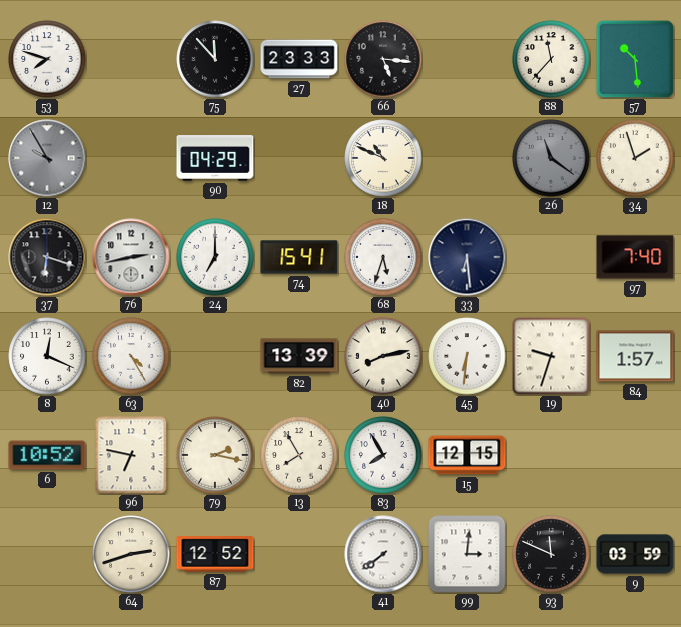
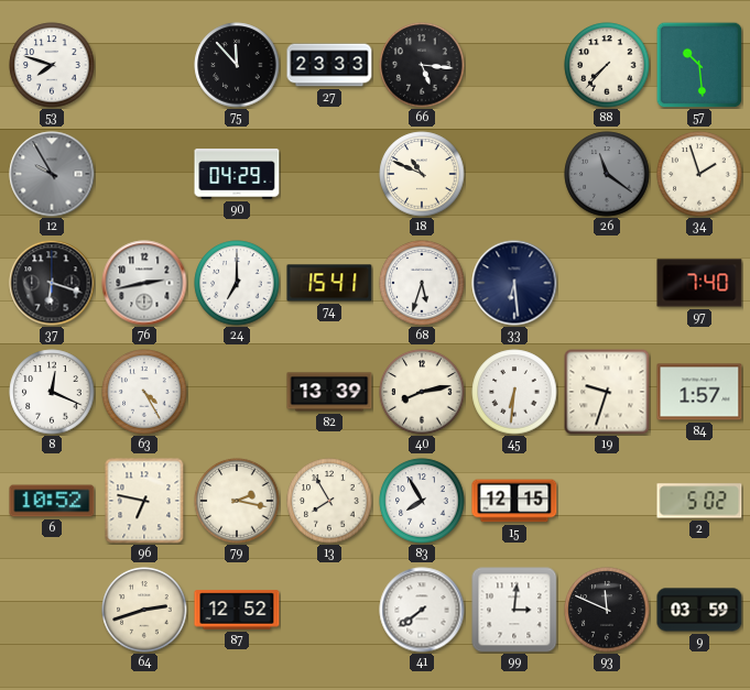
88: 11:37 -> 7:37
2: none -> 5:02
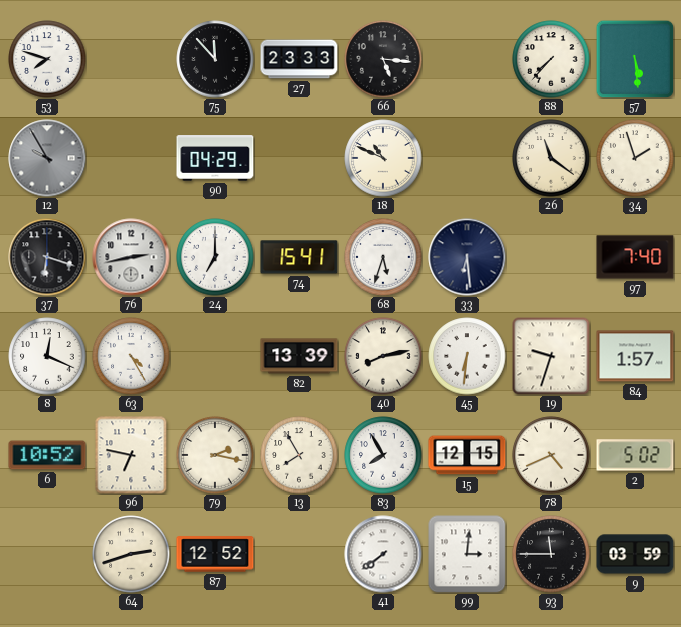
57: 10:29 -> 5:29
26 dial: grey -> cream
78: none -> 4:41
93: 11:49 -> 11:45
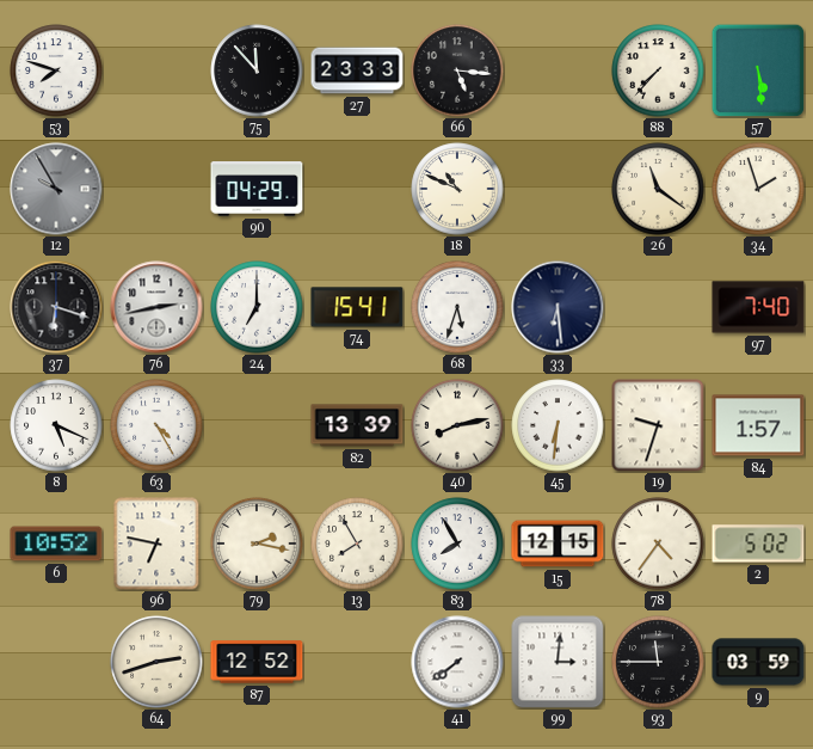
8: 12:19 -> 5:19
78: 4:41 -> 4:36
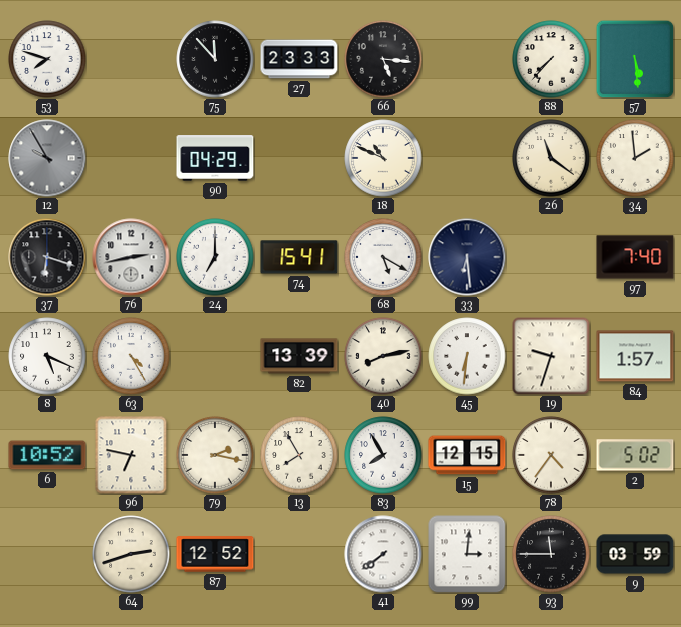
34: 1:57 -> 1:59
68: 5:33 -> 5:20
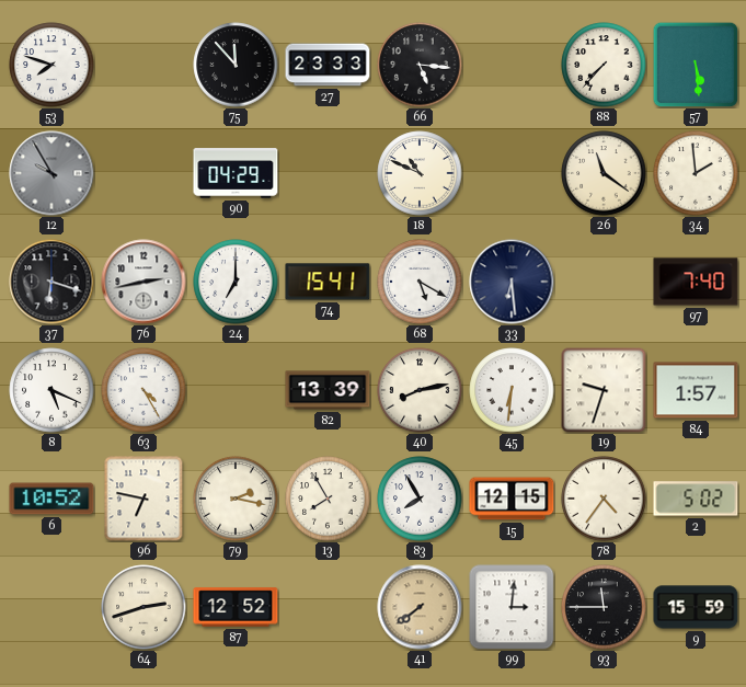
41 dial: white -> champagne
9: 03:59 -> 15:59
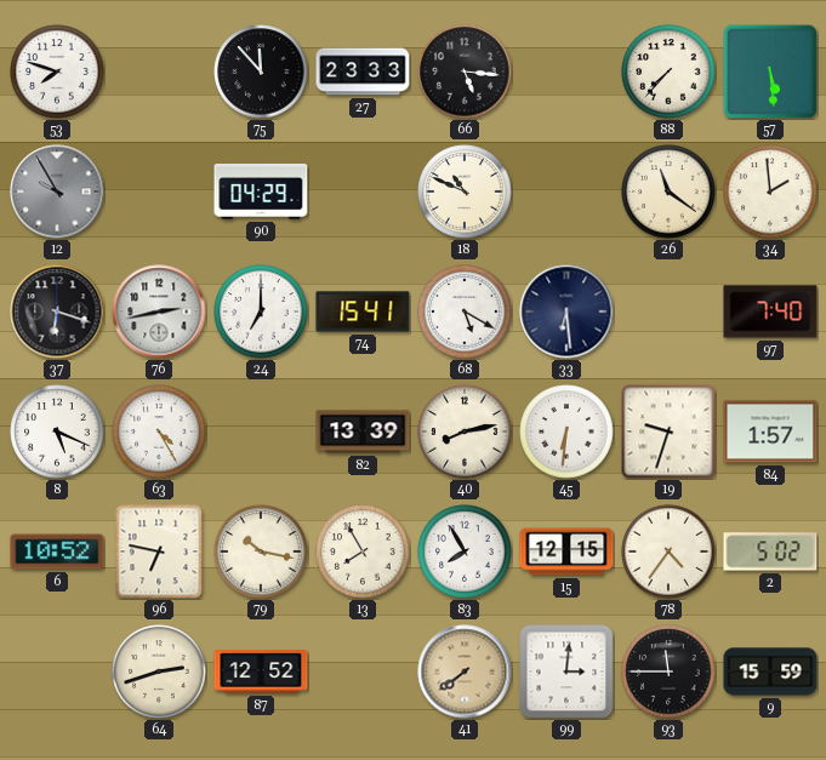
79: 2:17 -> 10:17
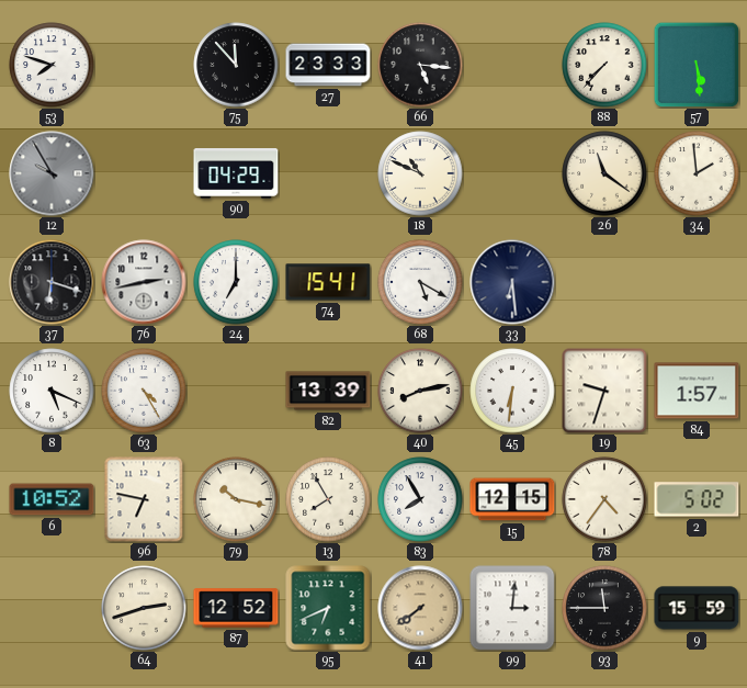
97: 7:40 -> none
95: none -> 6:41
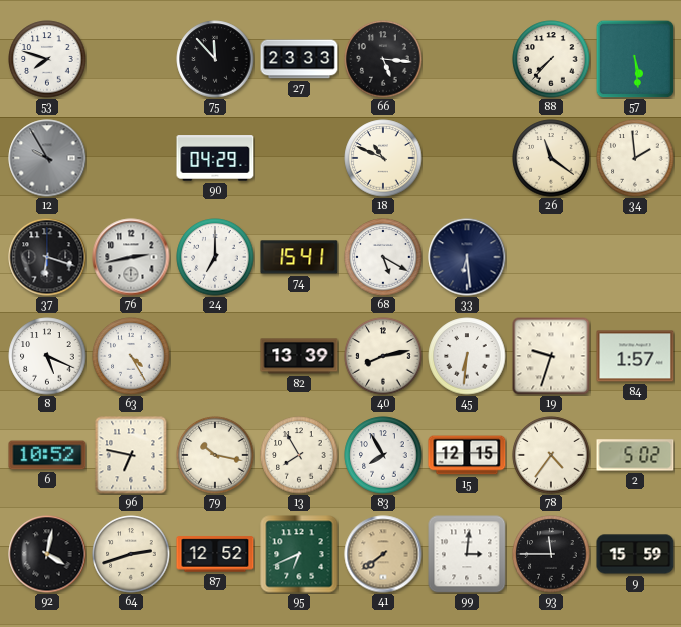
92: none -> 4:02
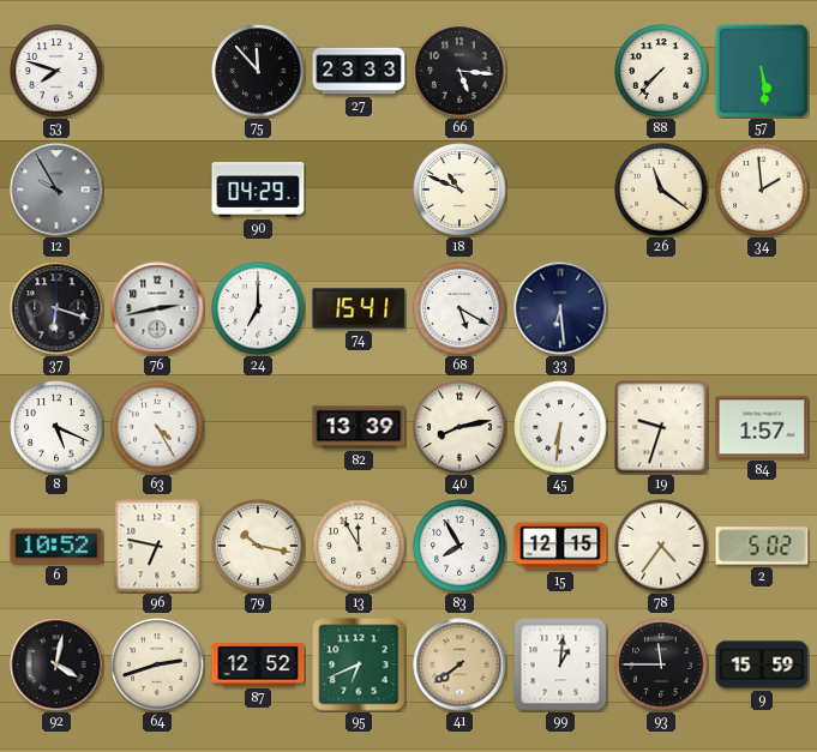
13: 7:55 -> 11:55
99: 3:01 -> 1:01
